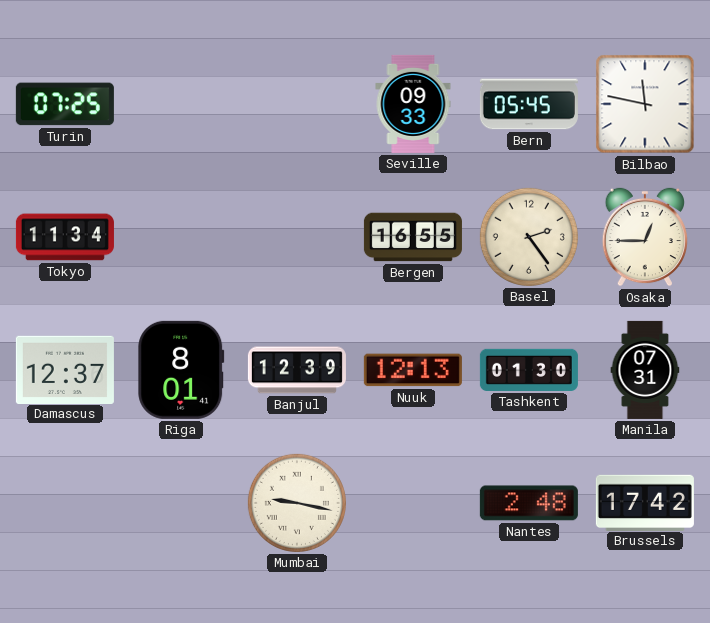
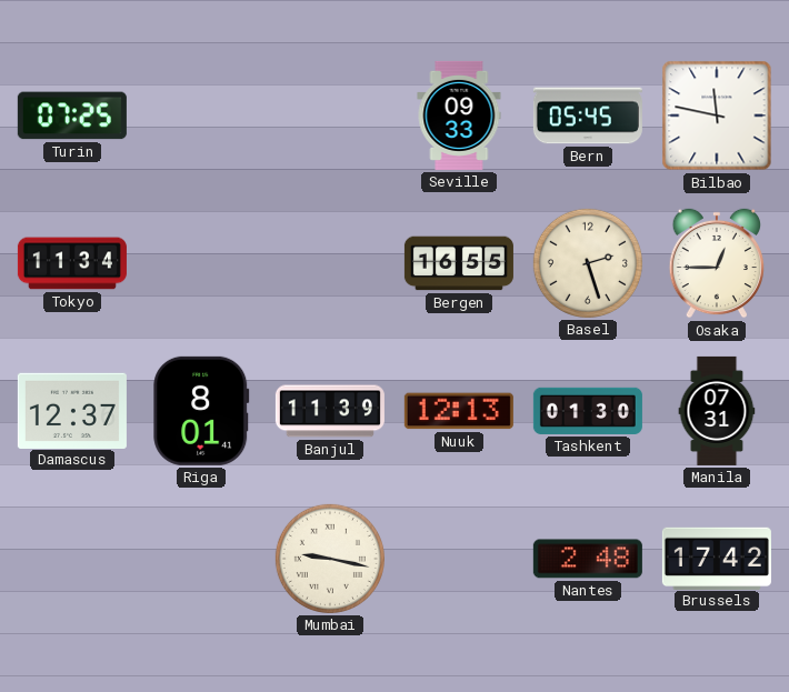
Basel: 2:24 -> 2:27
Banjul: 12:39 -> 11:39
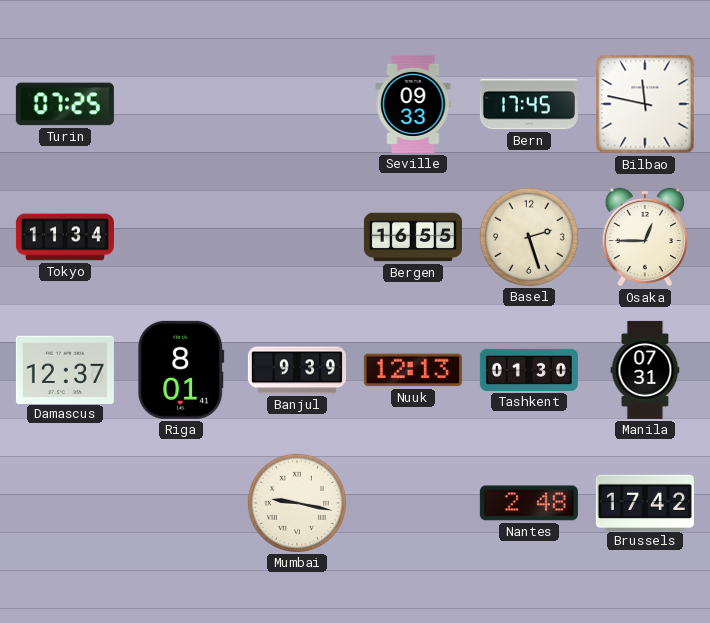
Bern: 05:45 -> 17:45
Banjul: 11:39 -> 9:39
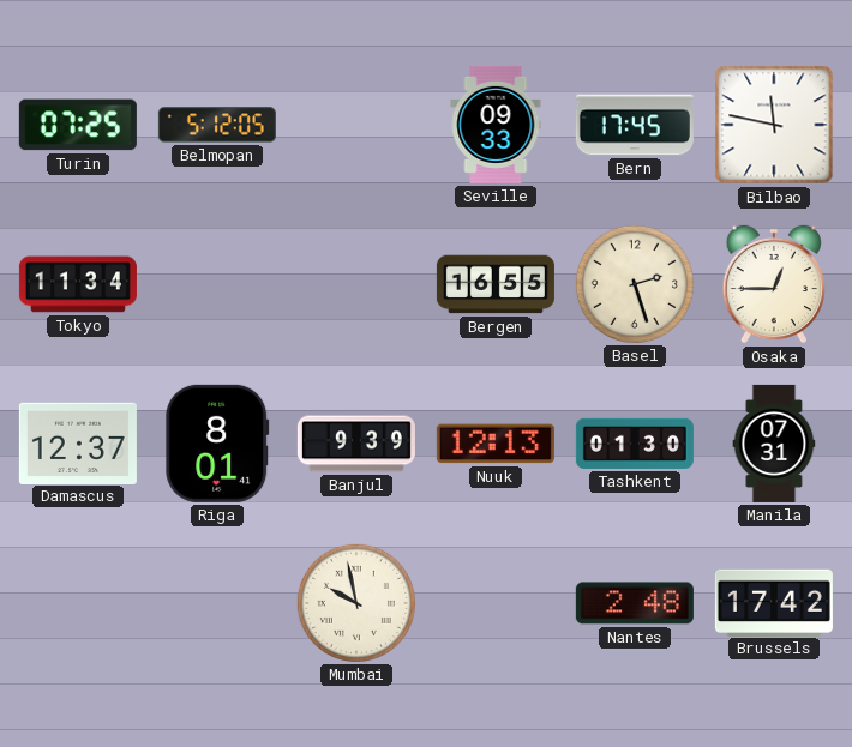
Belmopan: none -> 5:12
Mumbai: 9:17 -> 9:58
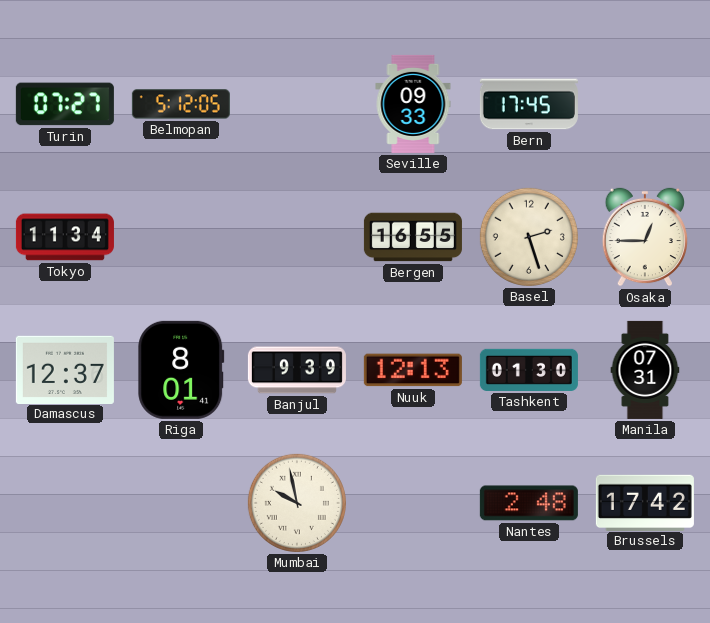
Turin: 07:25 -> 07:27
Bilbao: 11:47 -> none
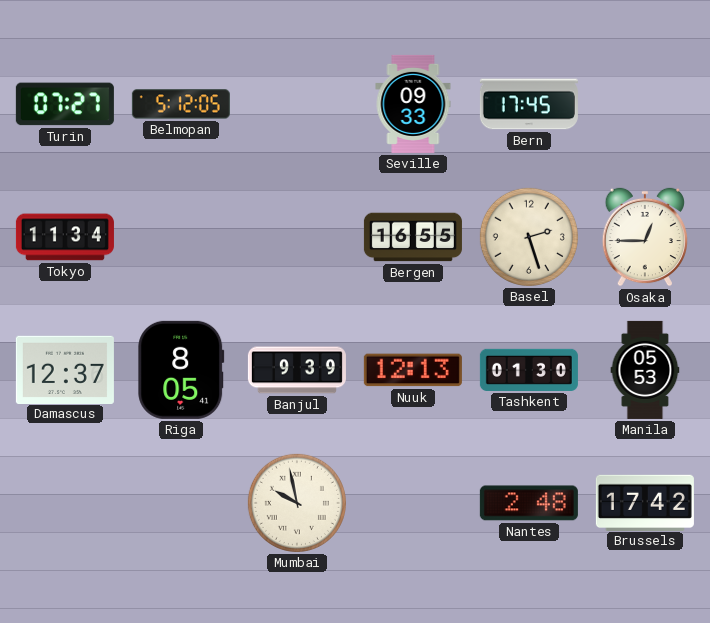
Riga: 8:01 -> 8:05
Manila: 07:31 -> 05:53
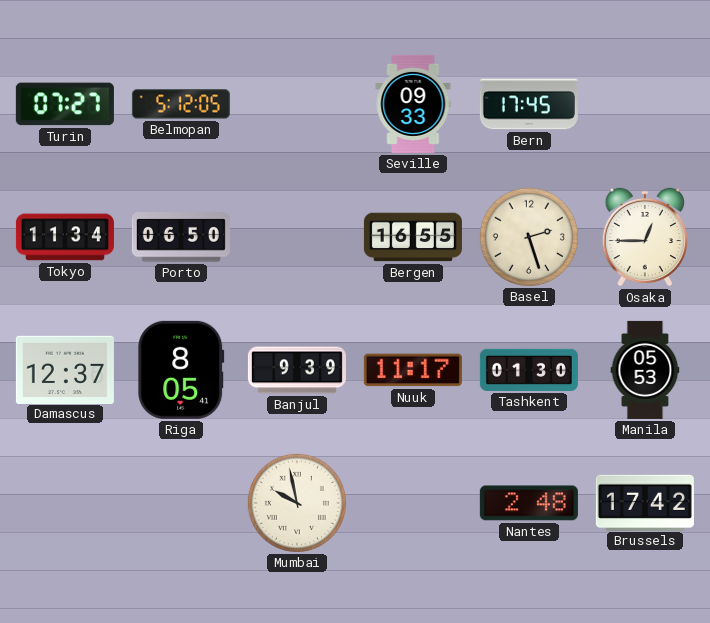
Porto: none -> 06:50
Nuuk: 12:13 -> 11:17
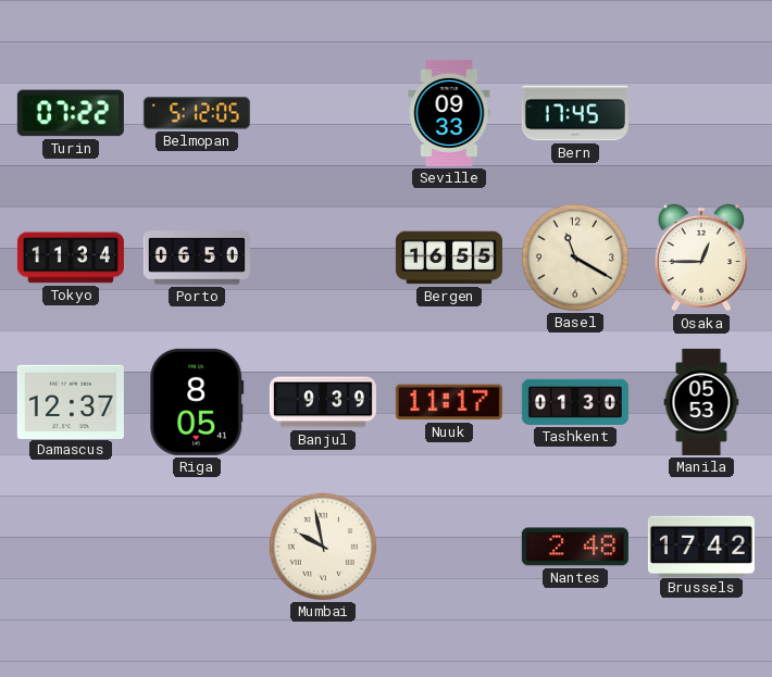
Turin: 07:27 -> 07:22
Basel: 2:27 -> 11:20
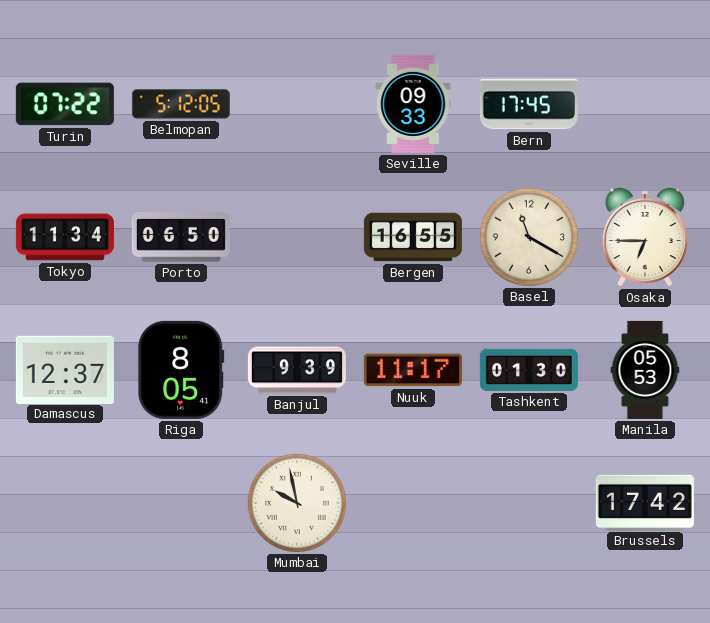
Osaka: 12:45 -> 6:45
Nantes: 2:48 -> none
